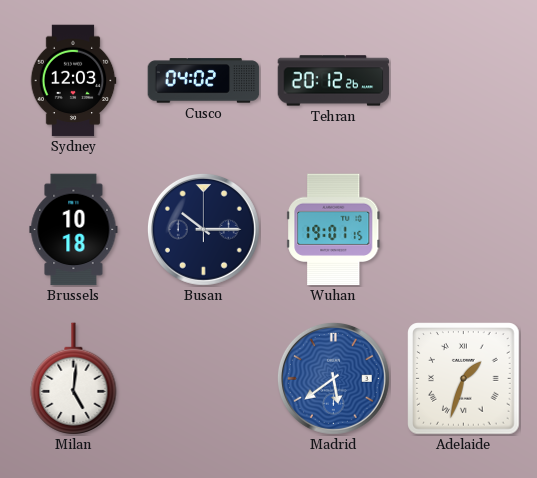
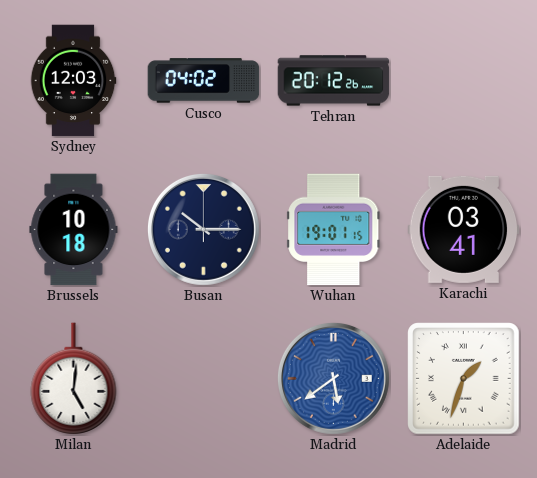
Karachi: none -> 03:41
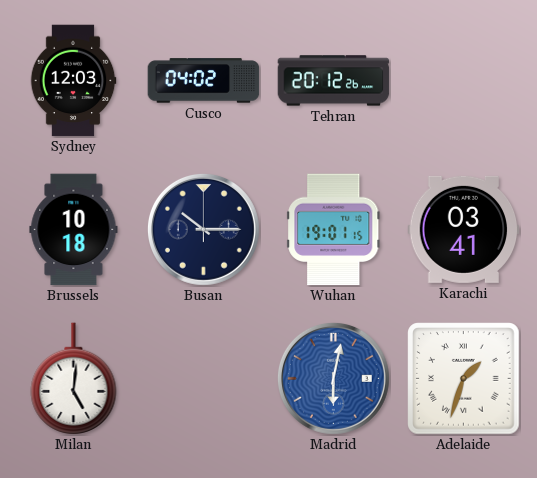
Madrid: 5:39 -> 6:02
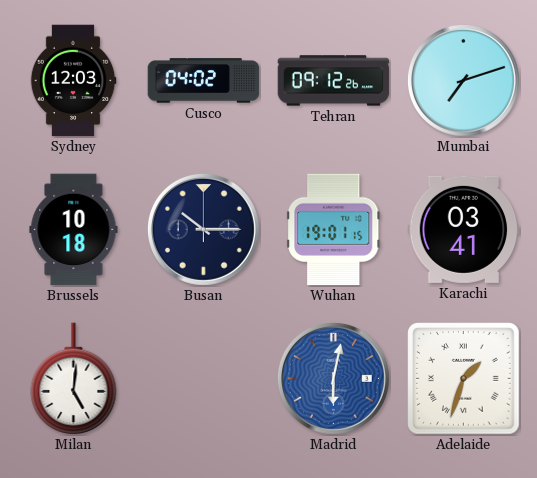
Tehran: 20:12 -> 09:12
Mumbai: none -> 7:12
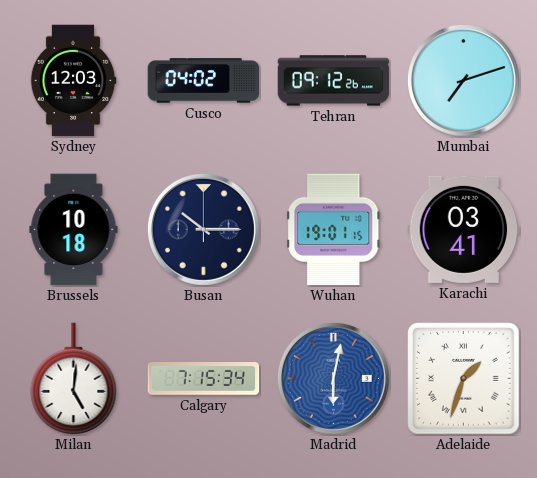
Calgary: none -> 7:15
